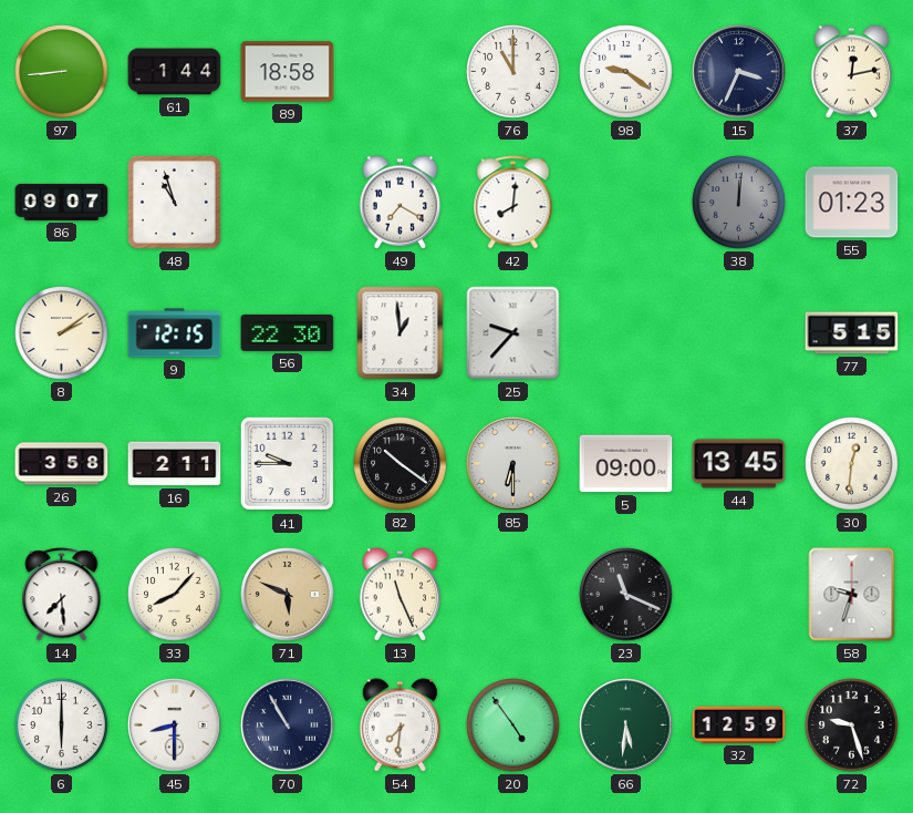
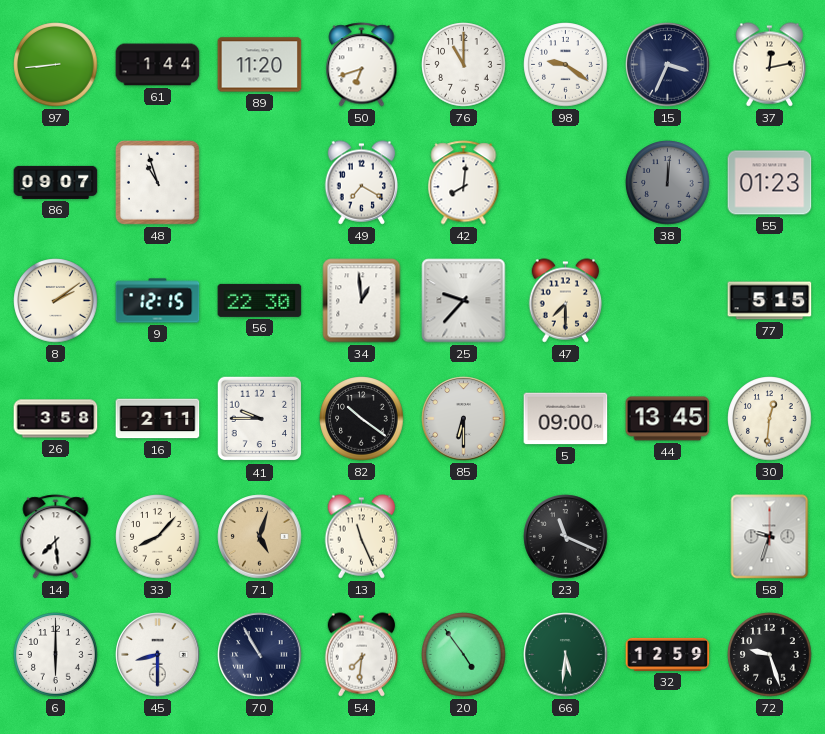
89: 18:58 -> 11:20
50: none -> 6:42
47: none -> 7:30
71: 5:49 -> 5:03
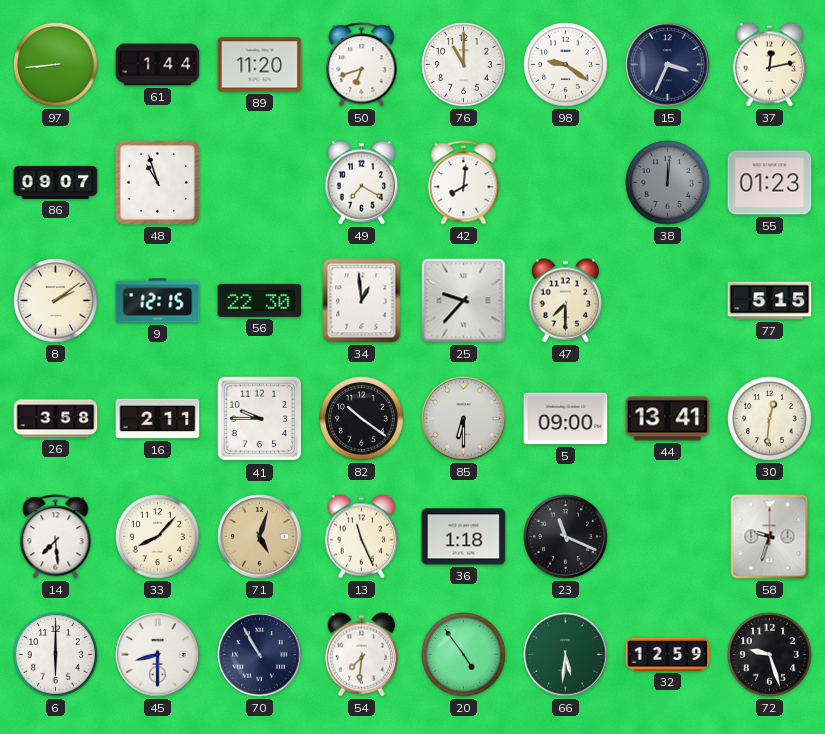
44: 13:45 -> 13:41
36: none -> 1:18
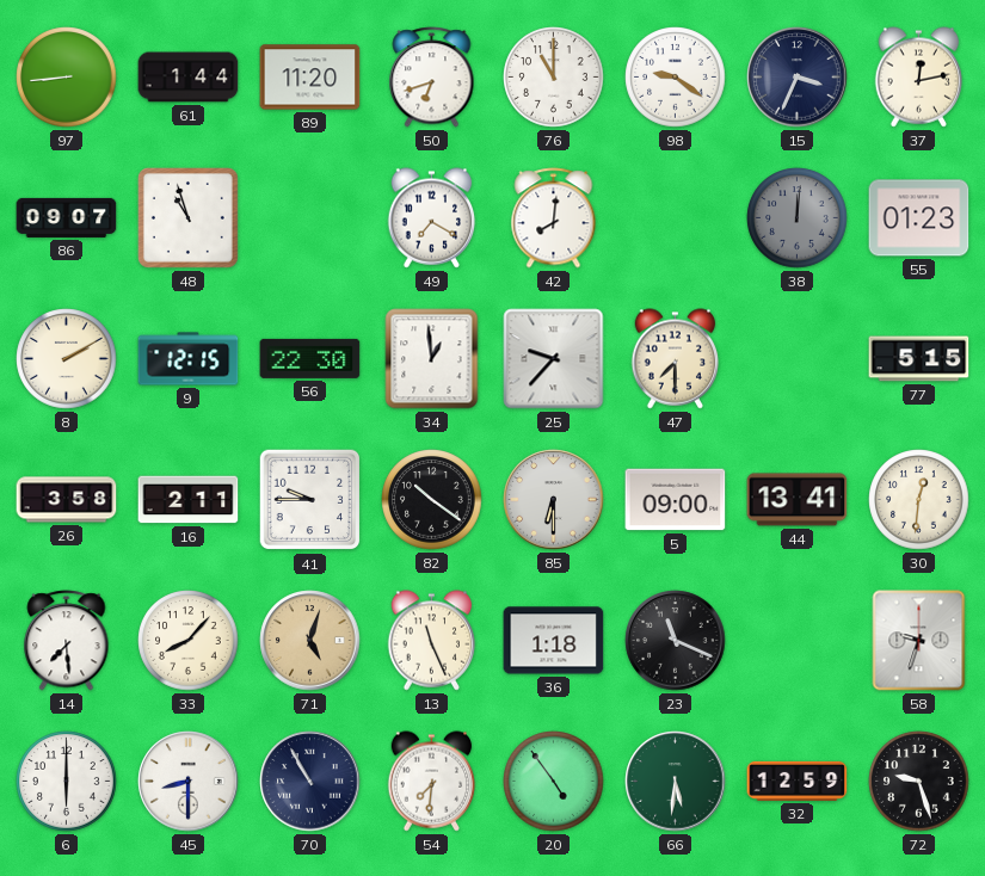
8: 2:09 -> 2:10
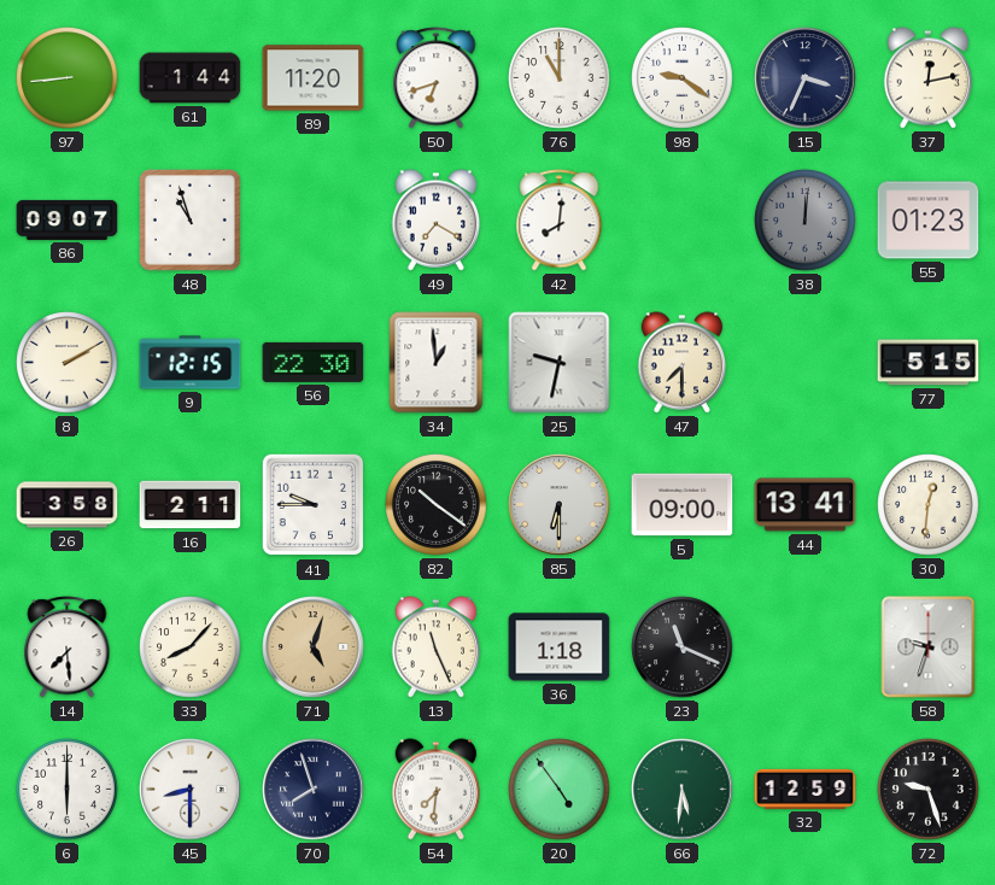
25: 9:37 -> 9:32
70: 10:55 -> 7:57
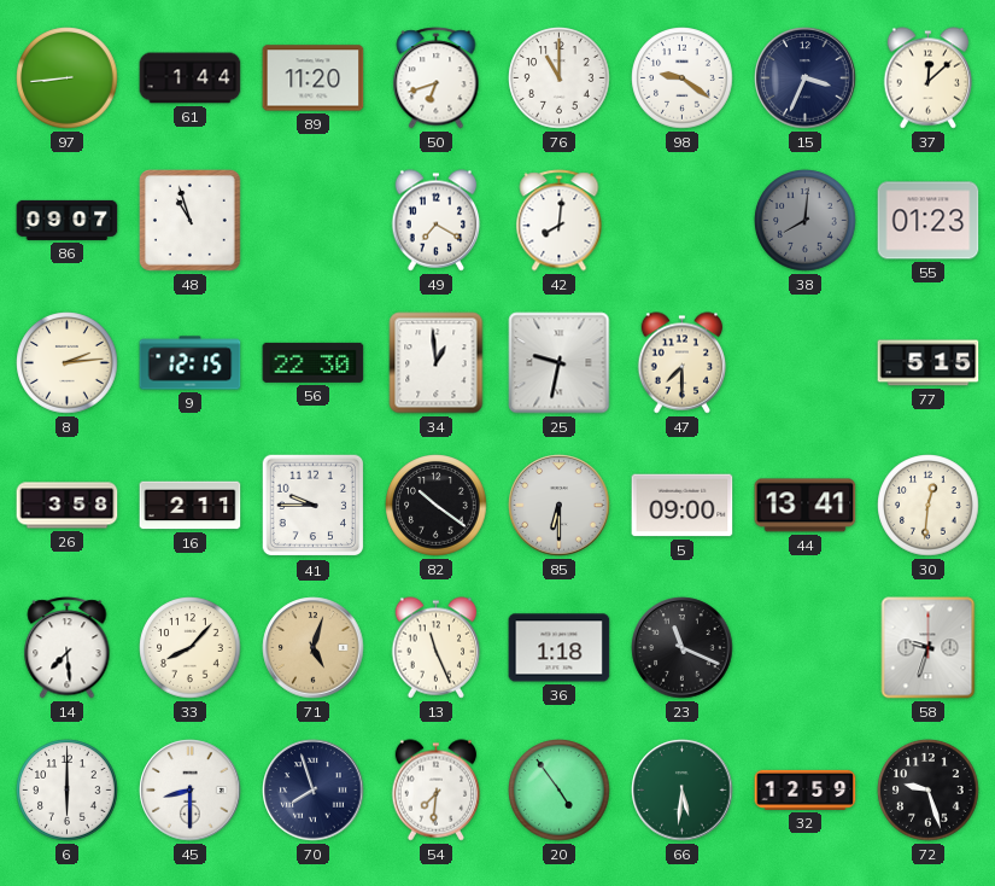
37: 12:13 -> 12:08
38: 12:01 -> 8:01
8: 2:10 -> 2:14
